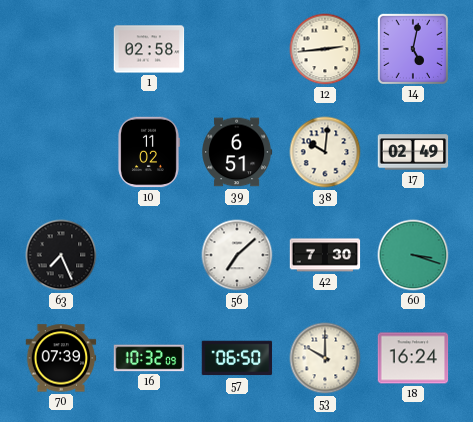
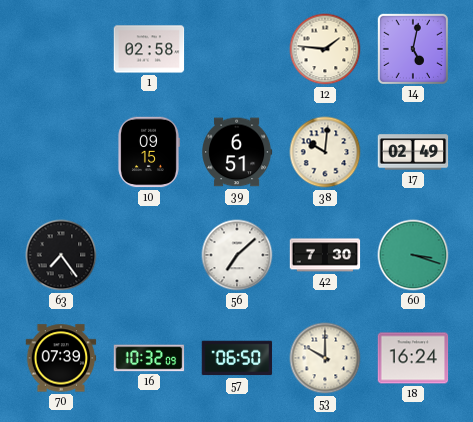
12: 2:44 -> 1:46
10: 11:02 -> 09:15
63: 7:26 -> 7:24
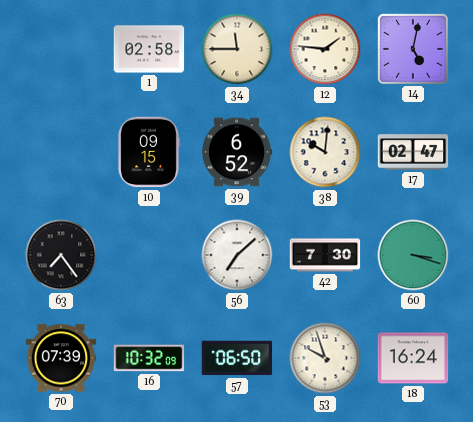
34: none -> 11:45
39: 6:51 -> 6:52
17: 02:49 -> 02:47
53: 10:00 -> 9:57
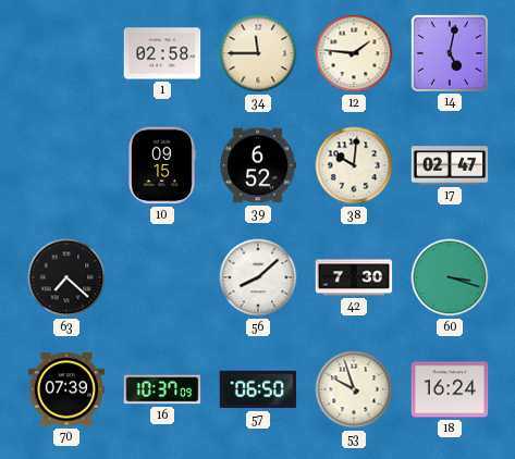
63: 7:24 -> 7:22
56: 7:08 -> 8:08
16: 10:32 -> 10:37
